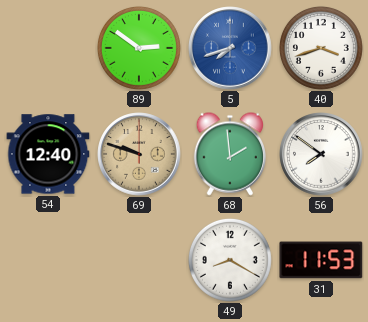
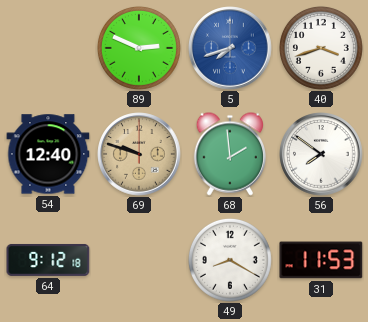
89: 2:51 -> 2:49
64: none -> 9:12
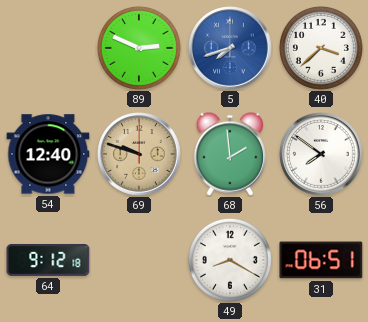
40: 3:42 -> 3:38
31: 11:53 -> 06:51
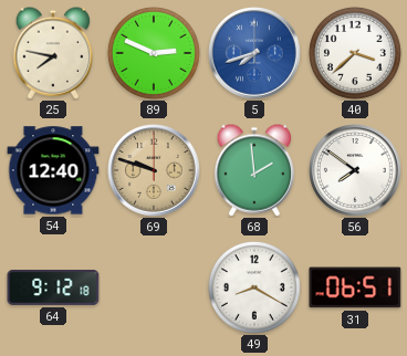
25: none -> 7:47
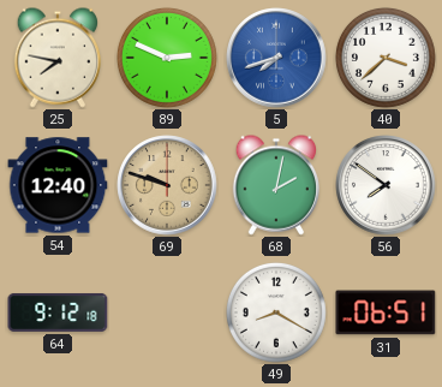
68: 1:59 -> 2:02
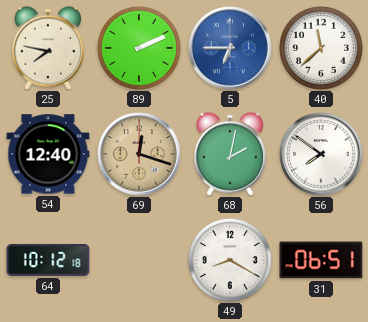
89: 2:49 -> 2:11
5: 7:42 -> 6:45
40: 3:38 -> 11:38
69: 9:48 -> 12:18
64: 9:12 -> 10:12
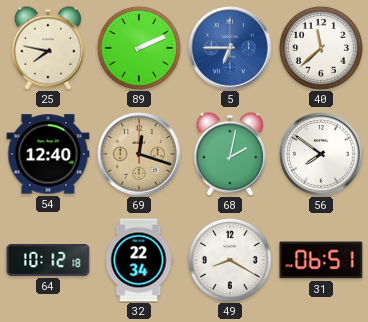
32: none -> 22:34
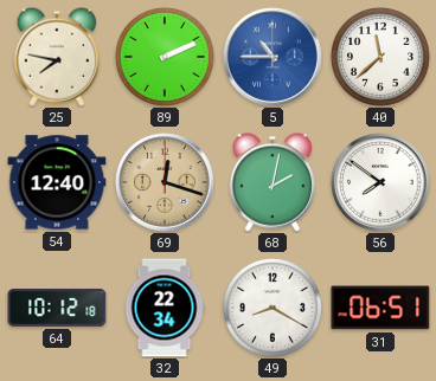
5: 6:45 -> 10:45
